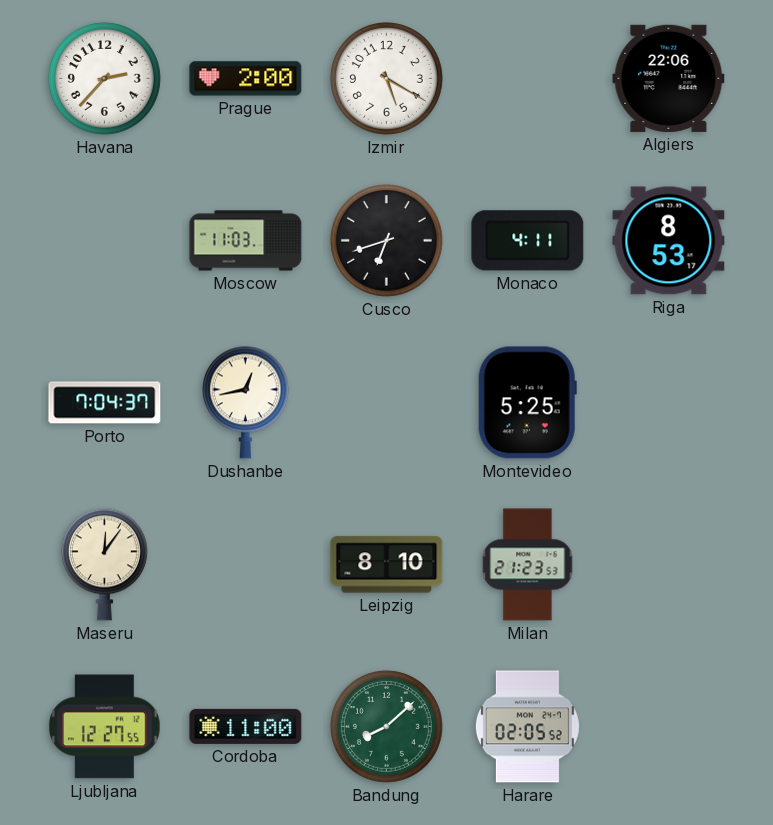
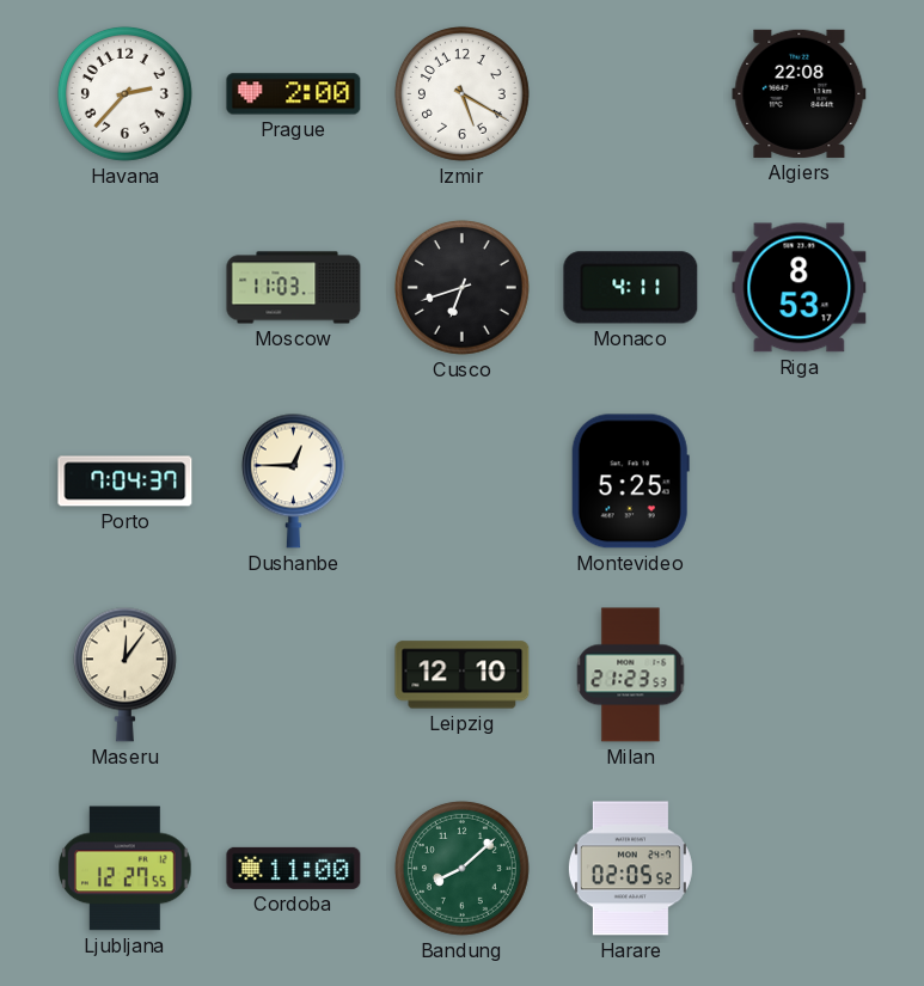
Algiers: 22:06 -> 22:08
Dushanbe: 12:43 -> 12:45
Leipzig: 8:10 -> 12:10
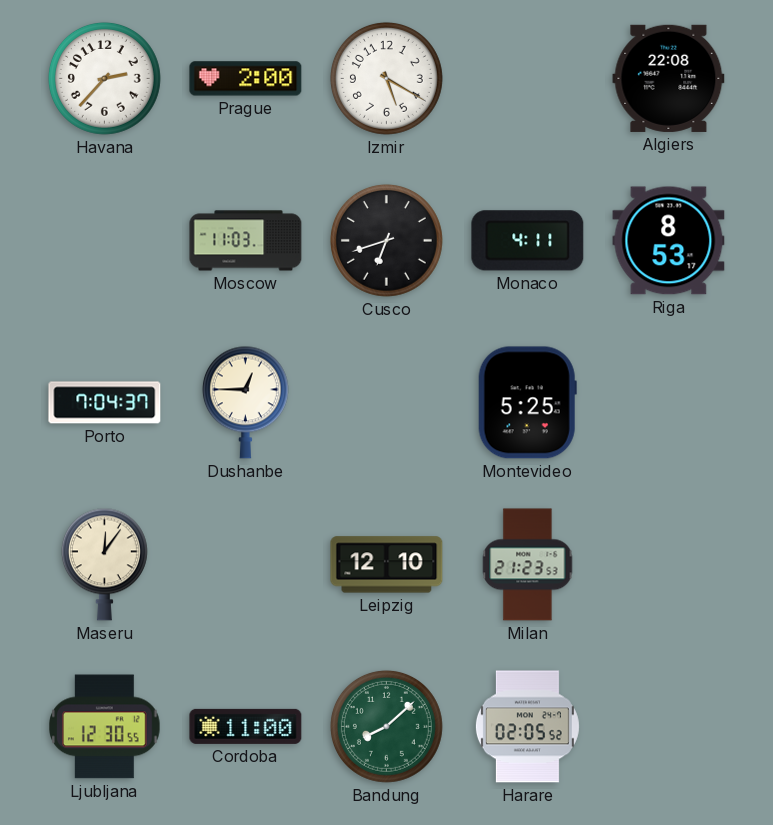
Ljubljana: 12:27 -> 12:30
